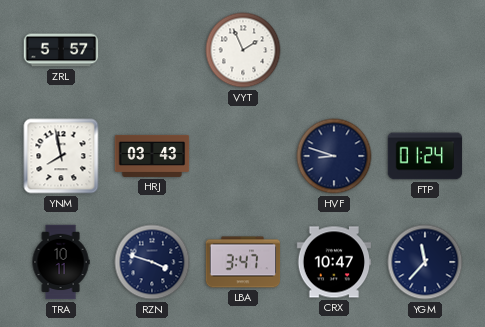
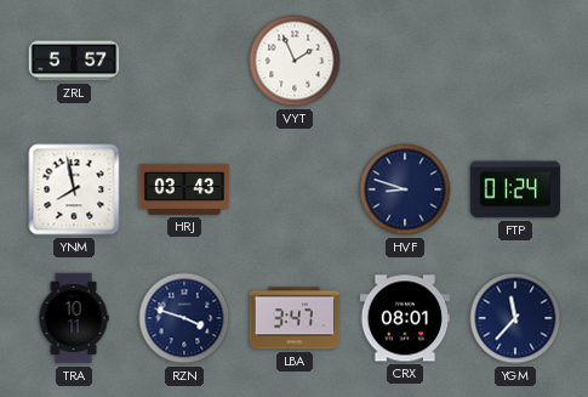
CRX: 10:47 -> 08:01
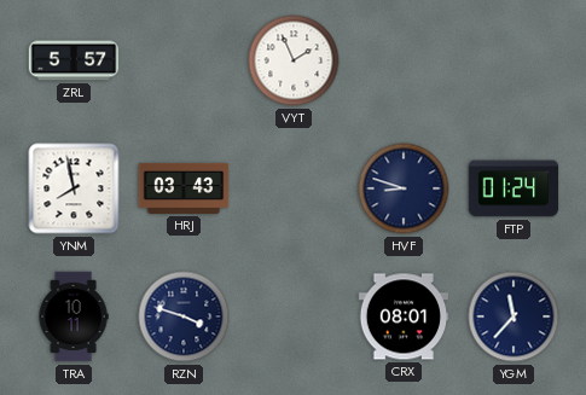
LBA: 3:47 -> none
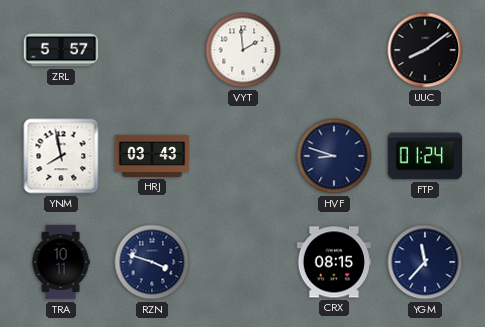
VYT: 1:56 -> 1:59
UUC: none -> 8:09
CRX: 08:01 -> 08:15
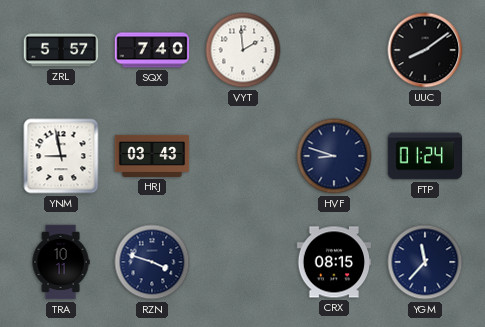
SQX: none -> 7:40
YNM: 7:58 -> 8:58
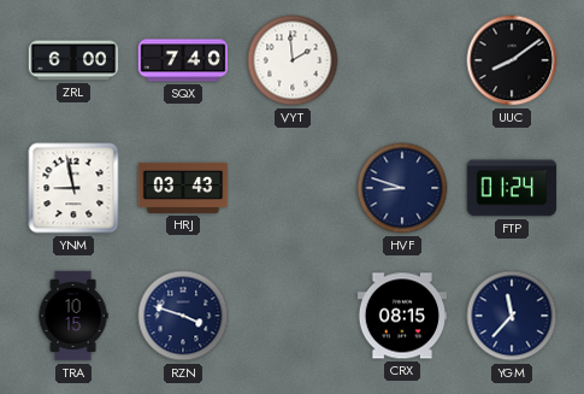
ZRL: 5:57 -> 6:00
TRA: 10:11 -> 10:15
